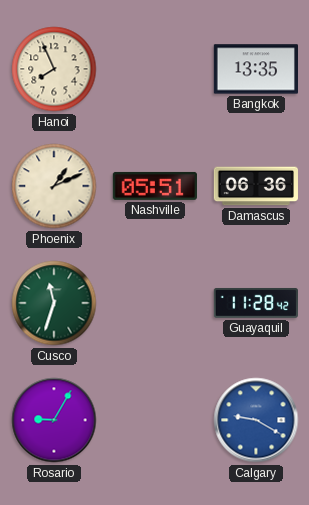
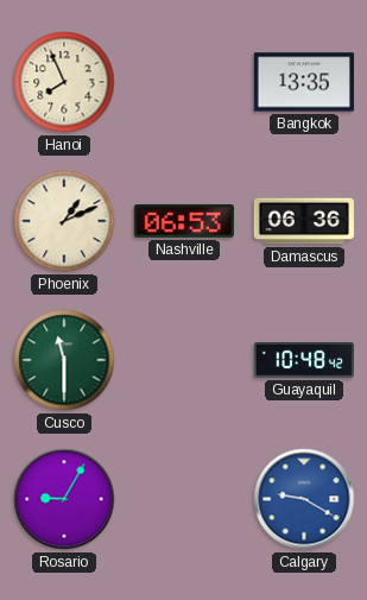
Nashville: 05:51 -> 06:53
Cusco: 11:33 -> 11:30
Guayaquil: 11:28 -> 10:48
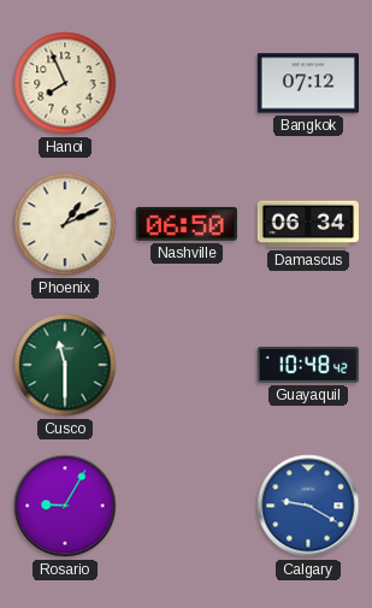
Bangkok: 13:35 -> 07:12
Nashville: 06:53 -> 06:50
Damascus: 06:36 -> 06:34
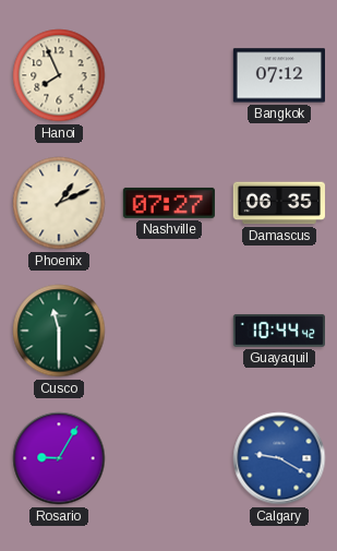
Nashville: 06:50 -> 07:27
Damascus: 06:34 -> 06:35
Guayaquil: 10:48 -> 10:44
